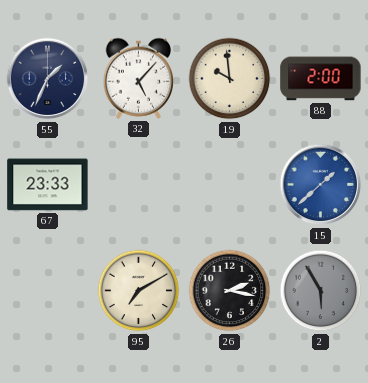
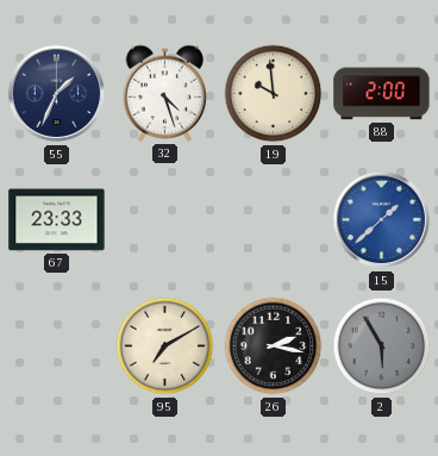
32: 5:07 -> 4:27
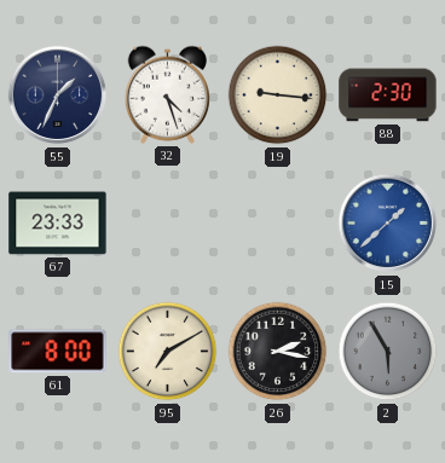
19: 9:59 -> 9:16
88: 2:00 -> 2:30
61: none -> 8:00
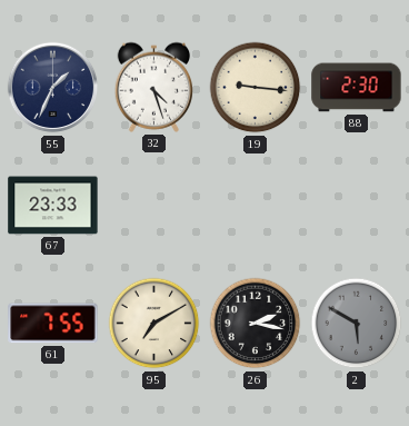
15: 1:38 -> none
61: 8:00 -> 7:55
2: 5:55 -> 5:50
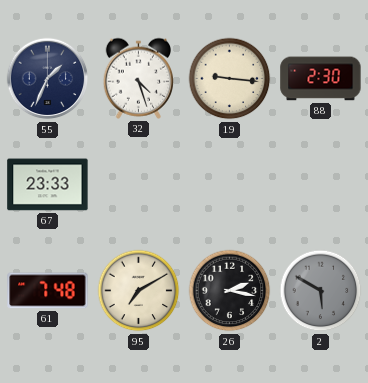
61: 7:55 -> 7:48
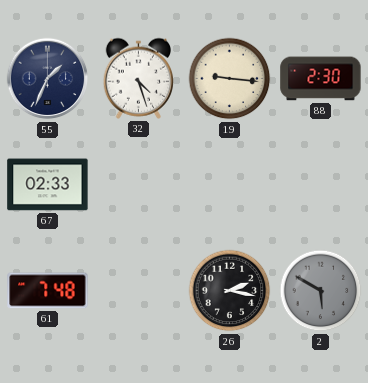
67: 23:33 -> 02:33
95: 7:10 -> none
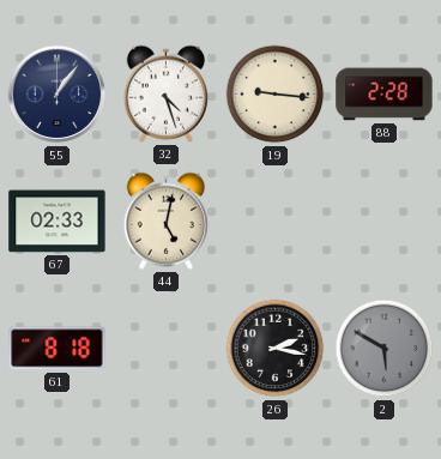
55: 1:34 -> 1:06
88: 2:30 -> 2:28
44: none -> 5:02
61: 7:48 -> 8:18
